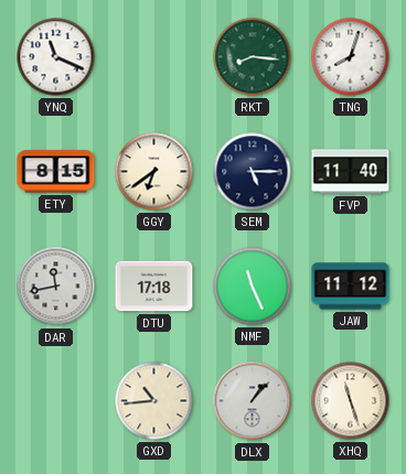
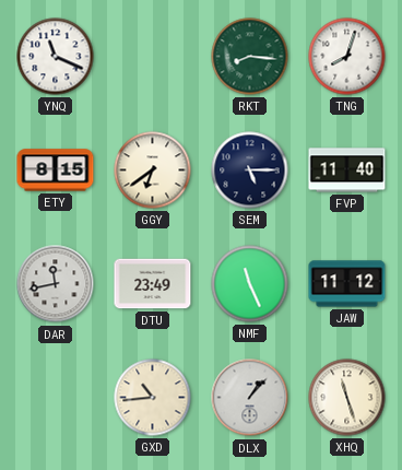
DTU: 17:18 -> 23:49
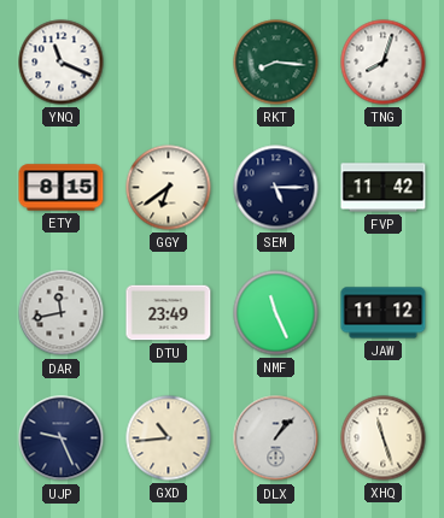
FVP: 11:40 -> 11:42
UJP: none -> 9:26
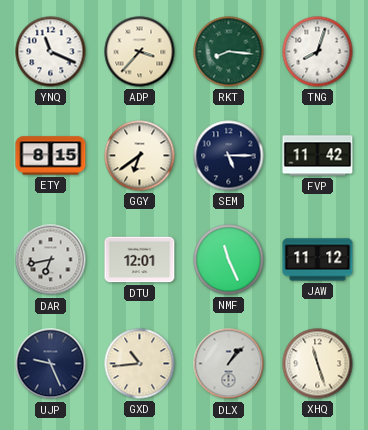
ADP: none -> 3:37
DAR: 11:43 -> 6:43
DTU: 23:49 -> 12:01
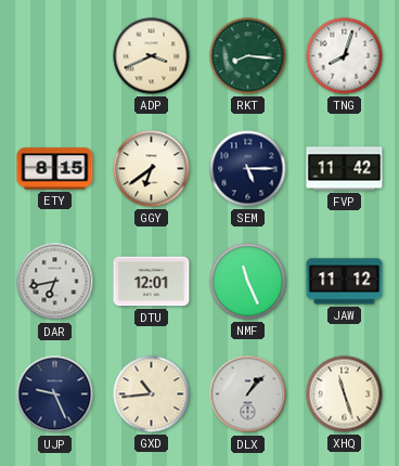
YNQ: 11:19 -> none
ADP: 3:37 -> 3:41
